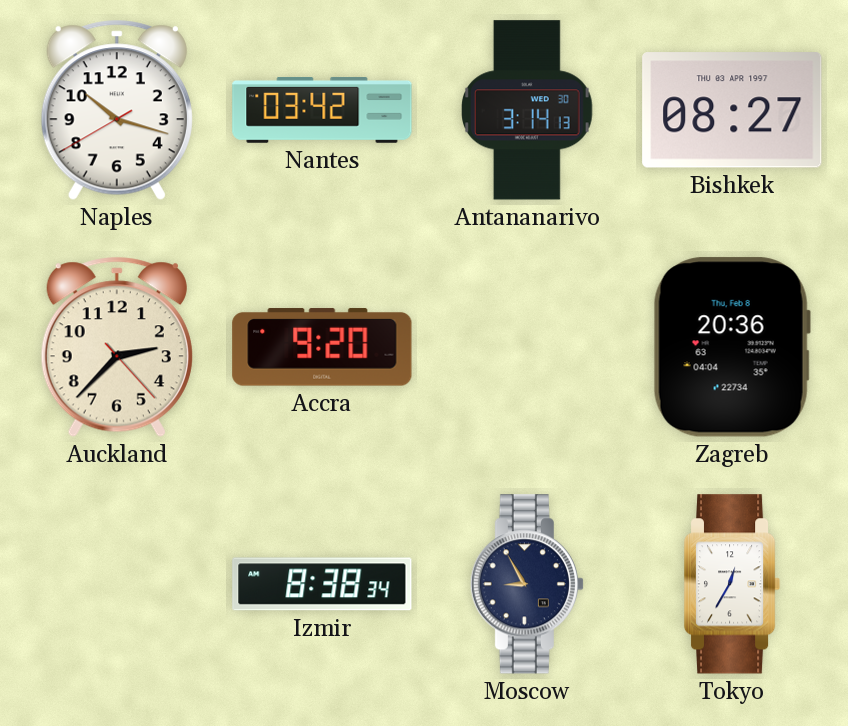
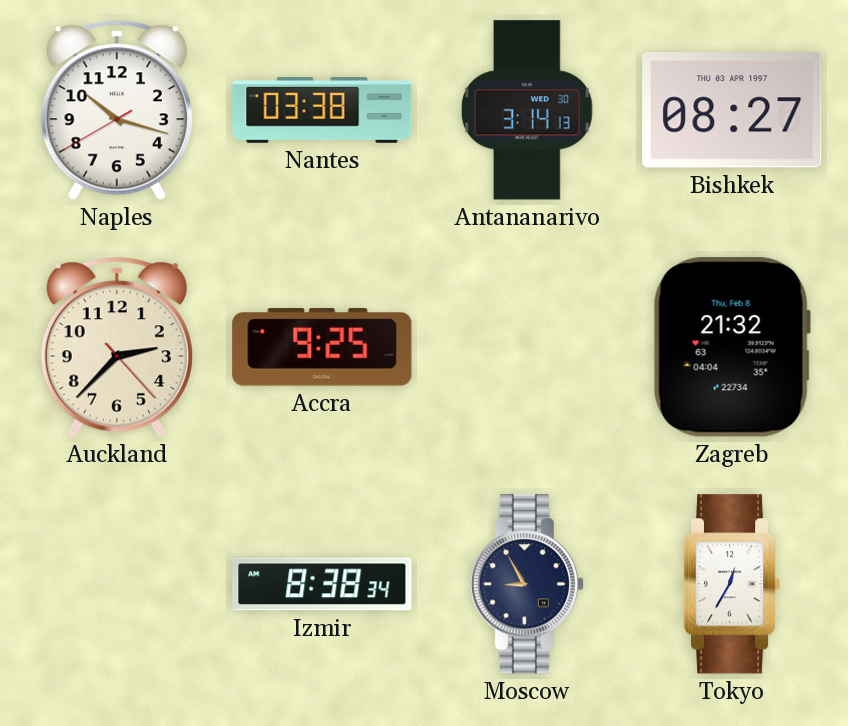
Nantes: 03:42 -> 03:38
Accra: 9:20 -> 9:25
Zagreb: 20:36 -> 21:32
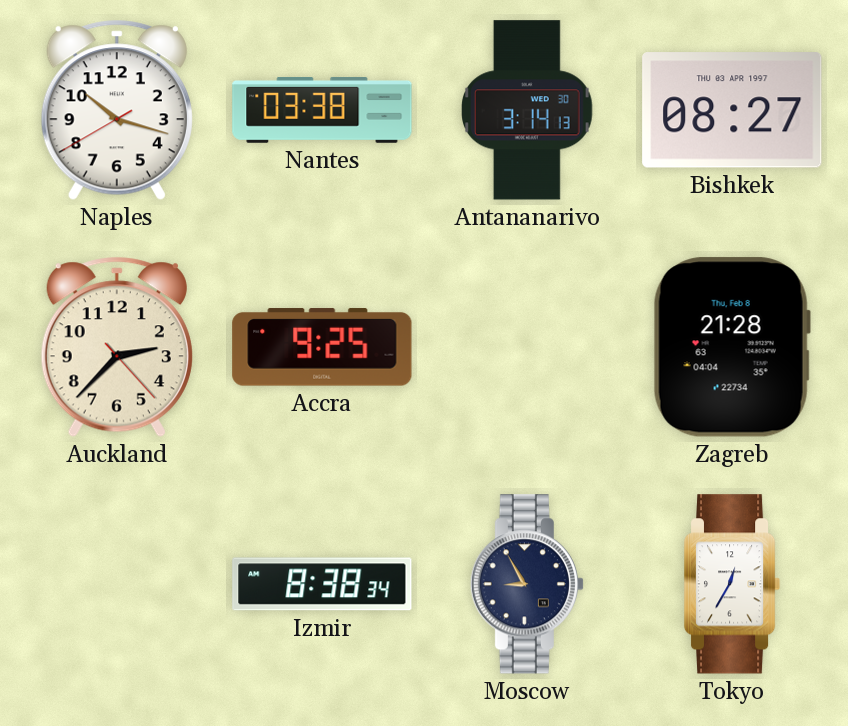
Zagreb: 21:32 -> 21:28
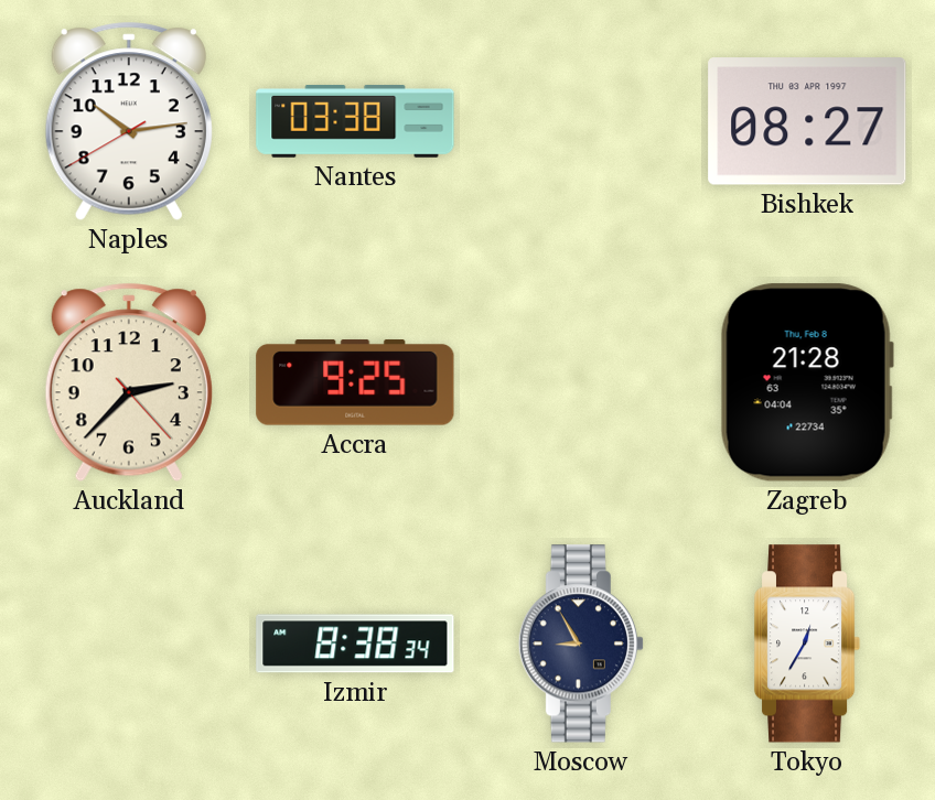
Naples: 10:17 -> 10:13
Antananarivo: 3:14 -> none
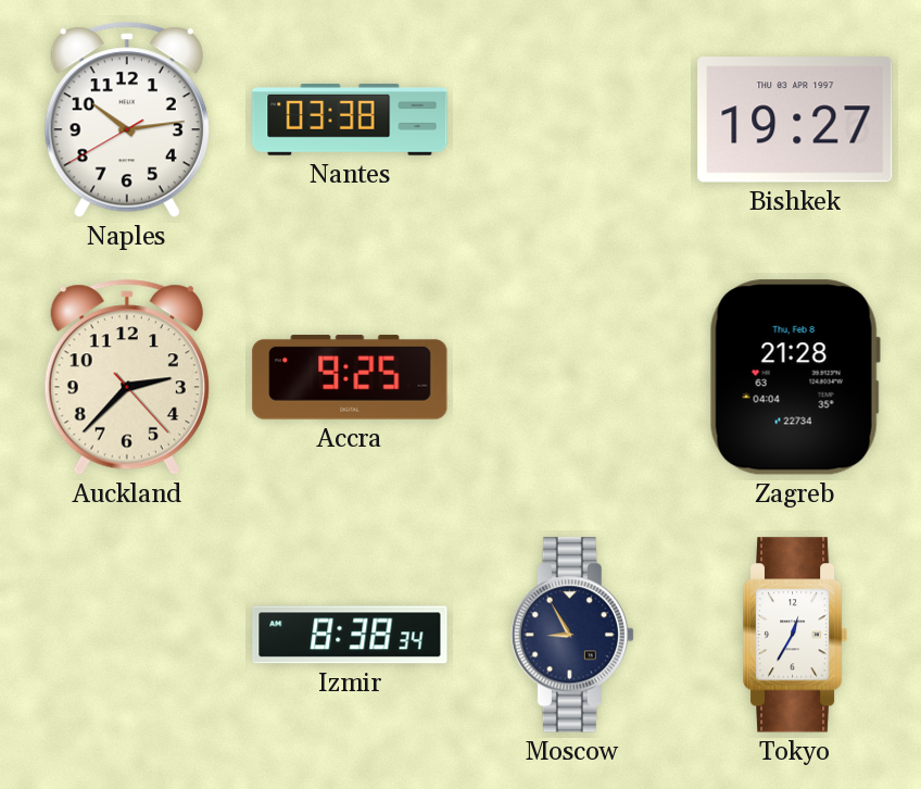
Bishkek: 08:27 -> 19:27
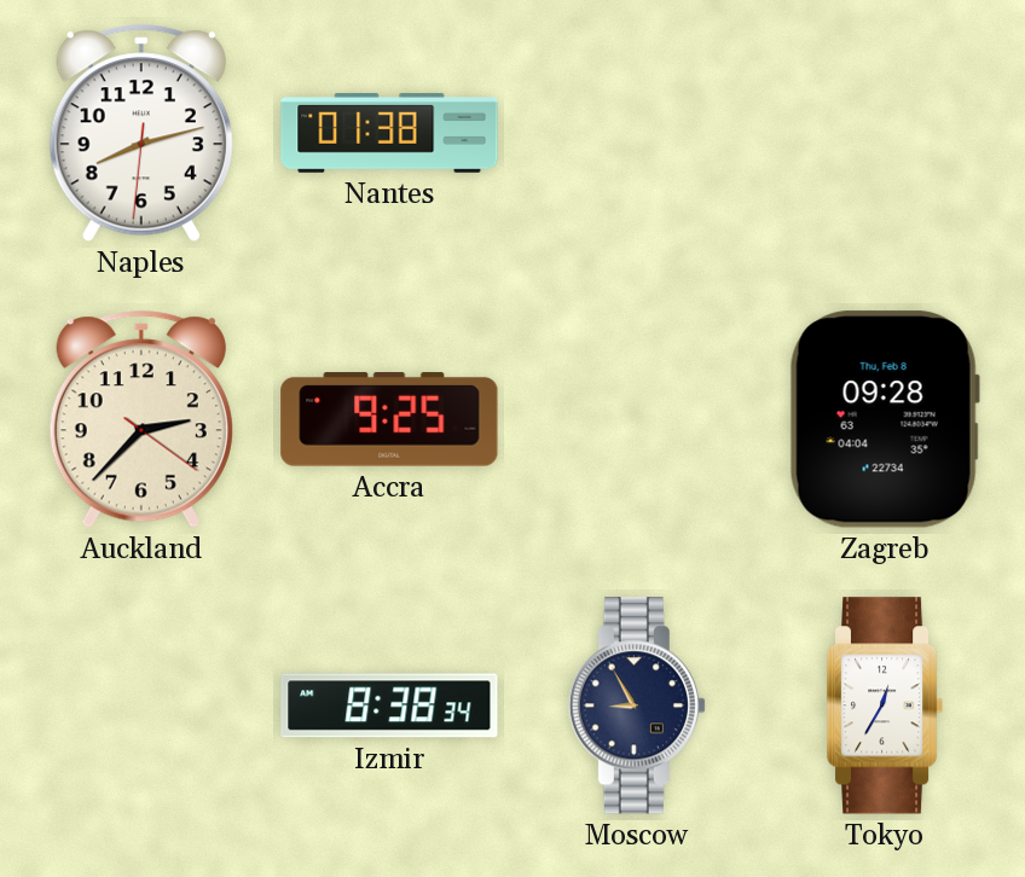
Naples: 10:13 -> 8:12
Nantes: 03:38 -> 01:38
Bishkek: 19:27 -> none
Auckland: 2:37:23 -> 2:37:21
Zagreb: 21:28 -> 09:28
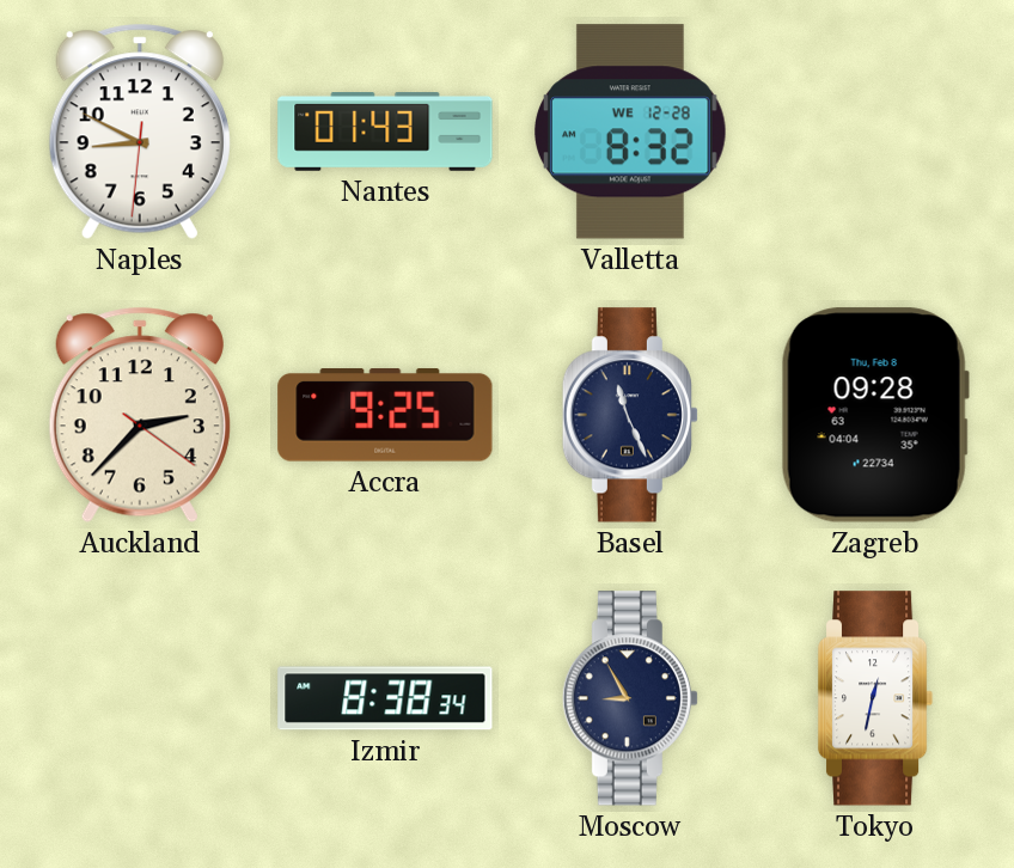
Naples: 8:12 -> 8:49
Nantes: 01:38 -> 01:43
Valletta: none -> 8:32
Basel: none -> 11:26
Tokyo: 12:35 -> 12:32
